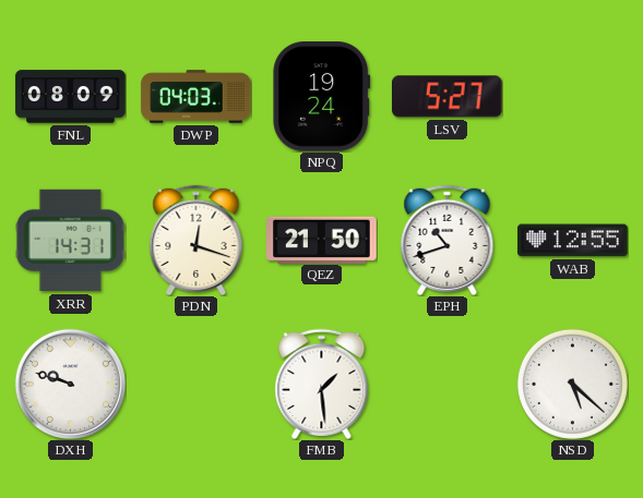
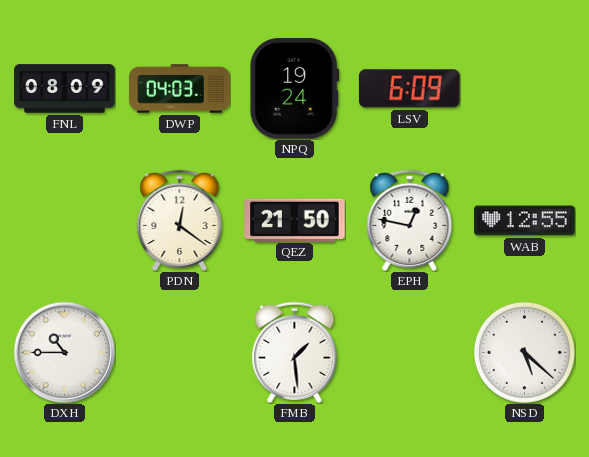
LSV: 5:27 -> 6:09
XRR: 14:31 -> none
PDN: 12:18 -> 12:21
EPH: 10:42 -> 12:47
DXH: 9:48 -> 10:45
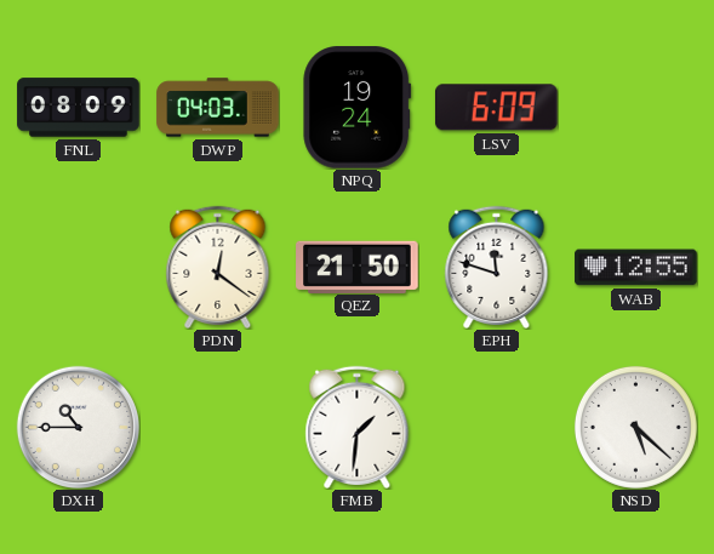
EPH: 12:47 -> 11:48
FMB: 1:29 -> 1:31
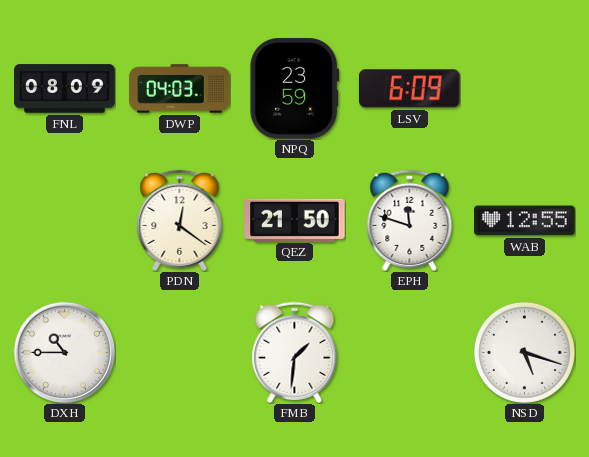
NPQ: 19:24 -> 23:59
NSD: 5:22 -> 5:18
